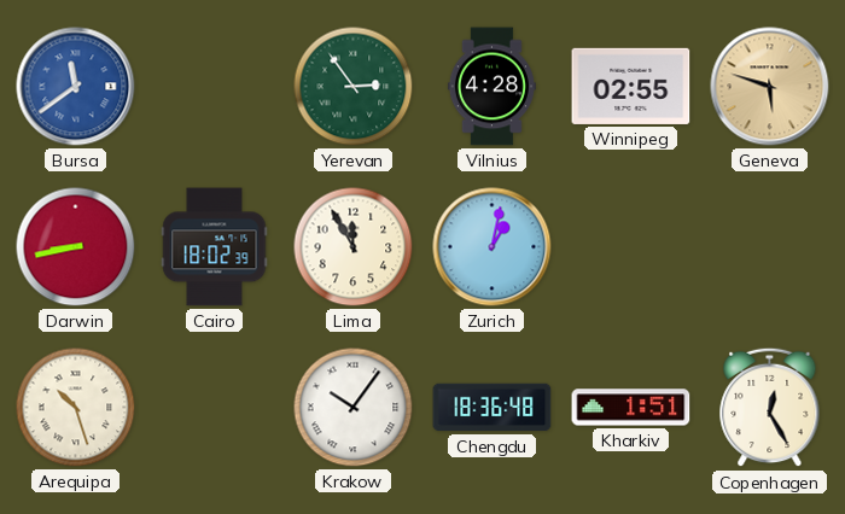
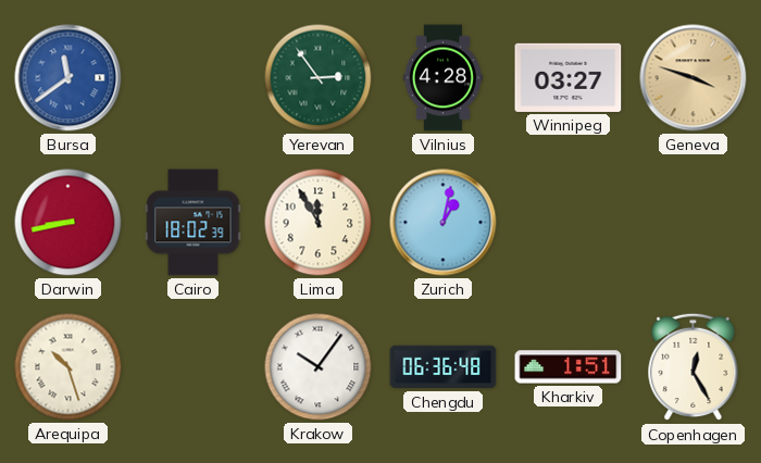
Winnipeg: 02:55 -> 03:27
Geneva: 5:48 -> 3:48
Chengdu: 18:36 -> 06:36
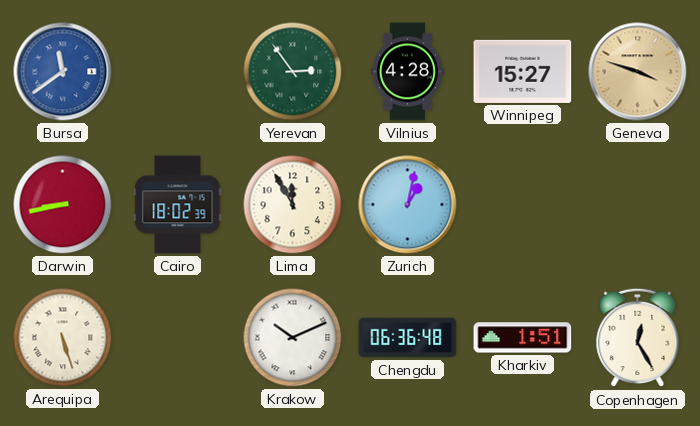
Winnipeg: 03:27 -> 15:27
Arequipa: 10:27 -> 5:27
Krakow: 10:06 -> 10:11
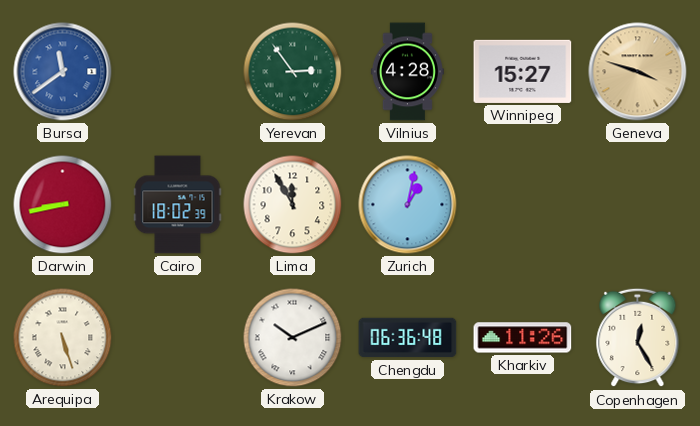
Kharkiv: 1:51 -> 11:26
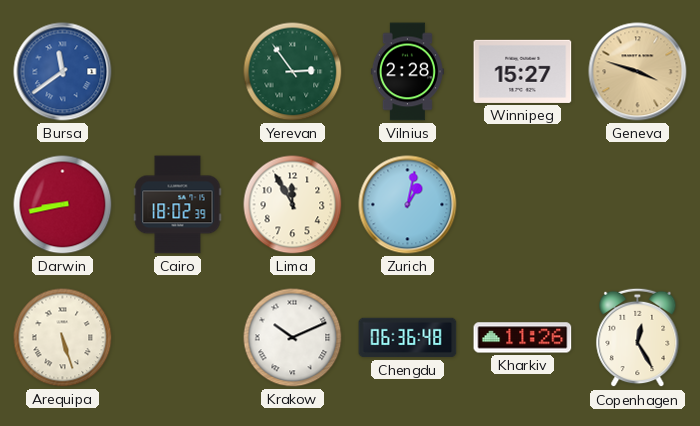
Vilnius: 4:28 -> 2:28
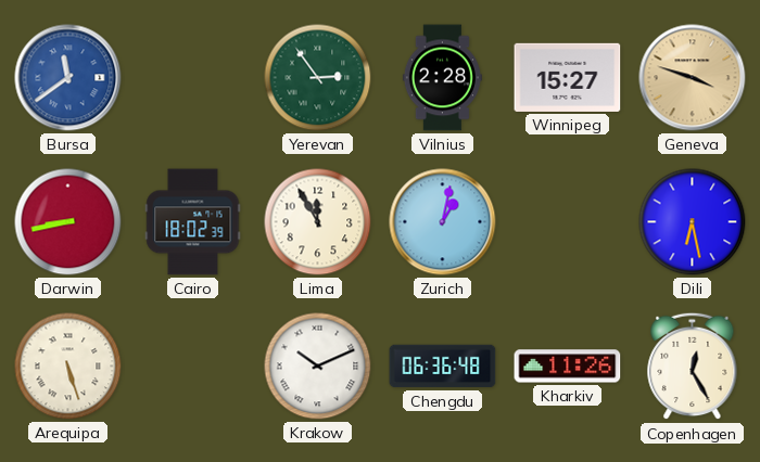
Dili: none -> 6:28
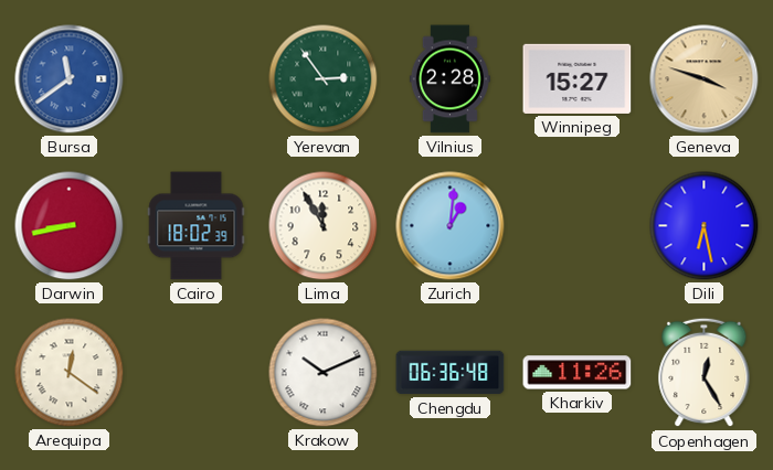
Zurich: 1:02 -> 1:01
Arequipa: 5:27 -> 12:21
